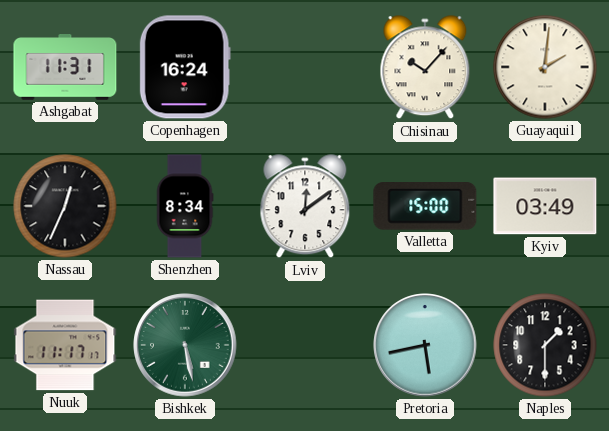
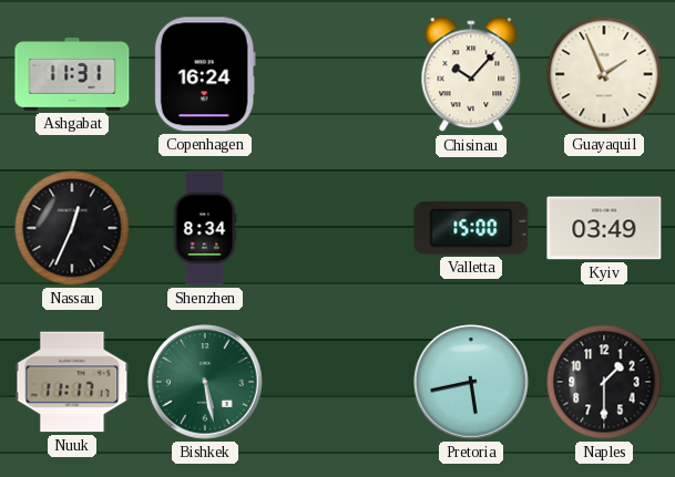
Guayaquil: 2:01 -> 1:56
Lviv: 12:09 -> none
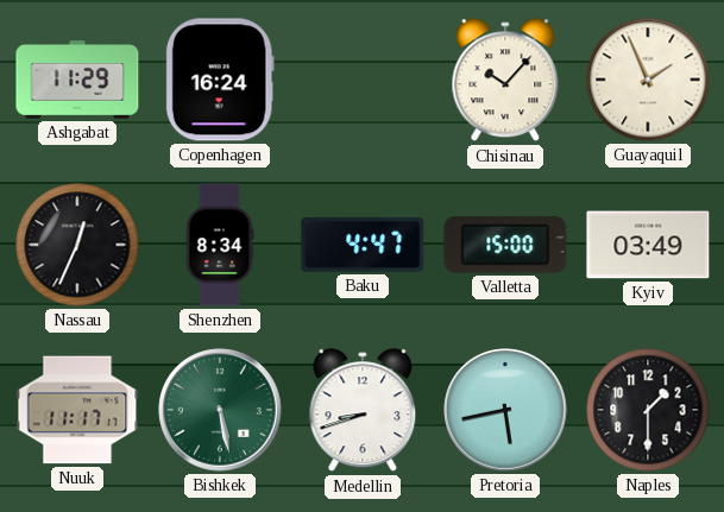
Ashgabat: 11:31 -> 11:29
Baku: none -> 4:47
Medellin: none -> 8:42
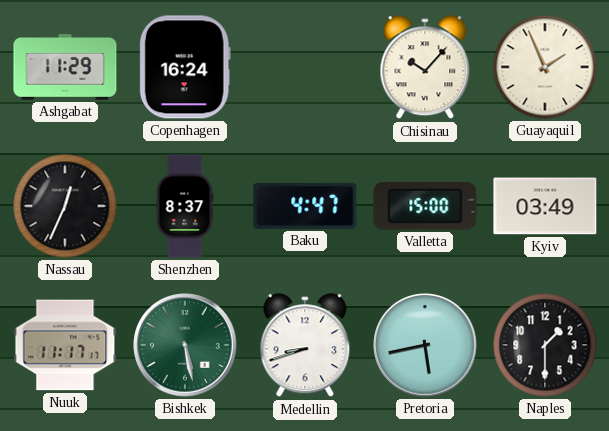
Shenzhen: 8:34 -> 8:37
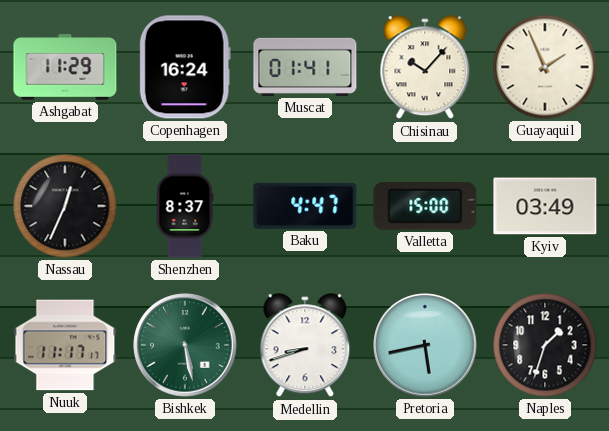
Muscat: none -> 01:41
Naples: 1:30 -> 1:33
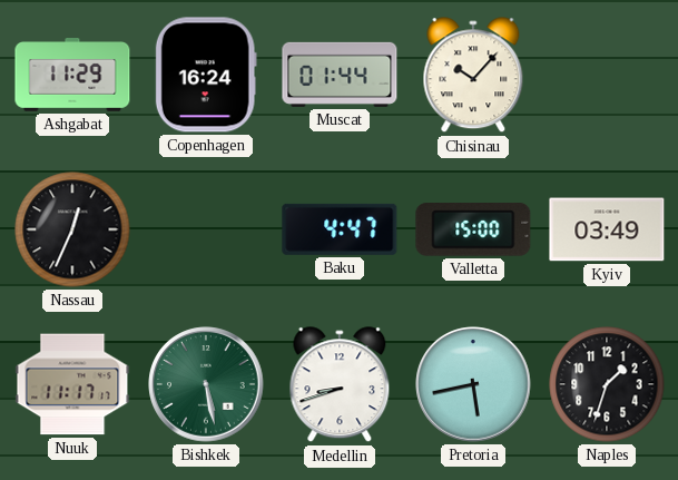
Muscat: 01:41 -> 01:44
Guayaquil: 1:56 -> none
Shenzhen: 8:37 -> none
